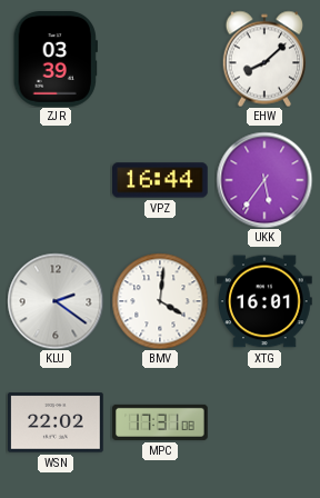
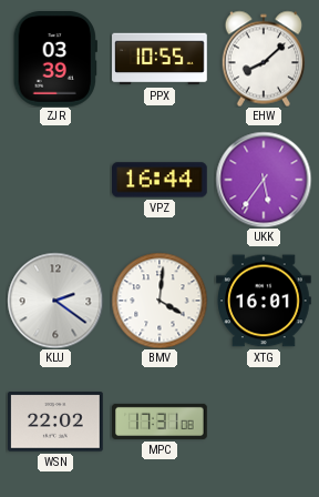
PPX: none -> 10:55
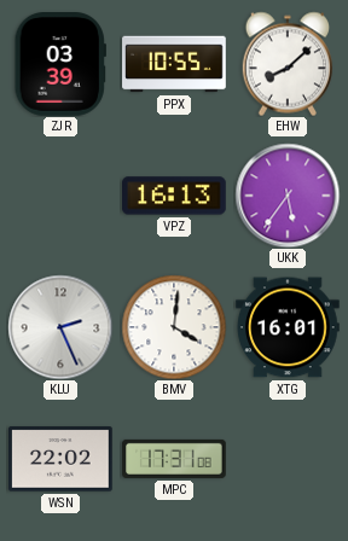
VPZ: 16:44 -> 16:13
KLU: 2:21 -> 2:26
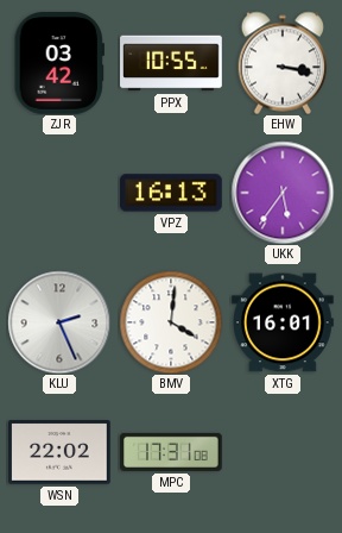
ZJR: 03:39 -> 03:42
EHW: 8:08 -> 3:17
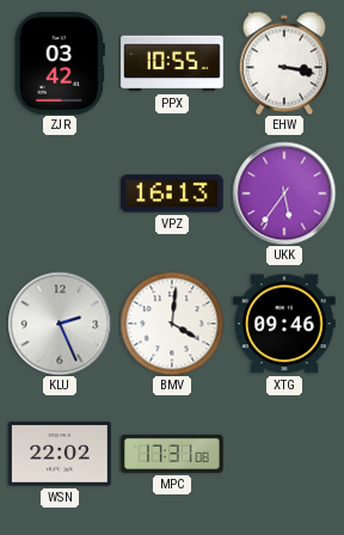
XTG: 16:01 -> 09:46
